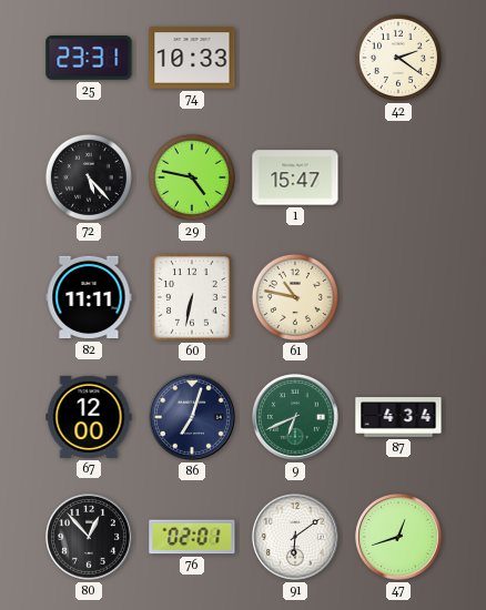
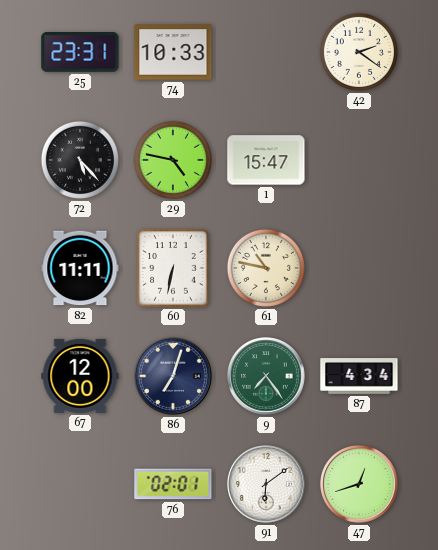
9: 6:41 -> 7:24
80: 12:53 -> none
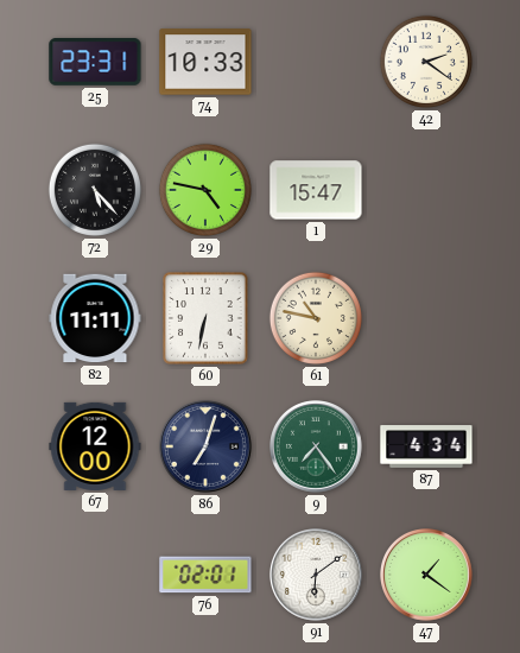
47: 12:42 -> 1:21
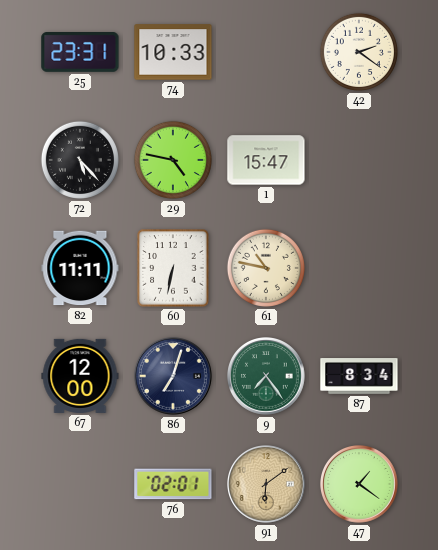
87: 4:34 -> 8:34
91 dial: white -> champagne
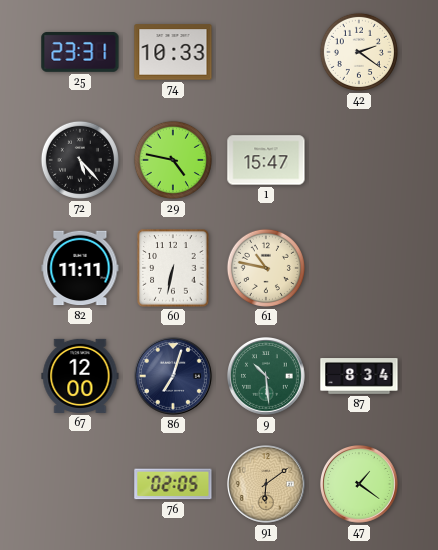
9: 7:24 -> 10:29
76: 02:01 -> 02:05
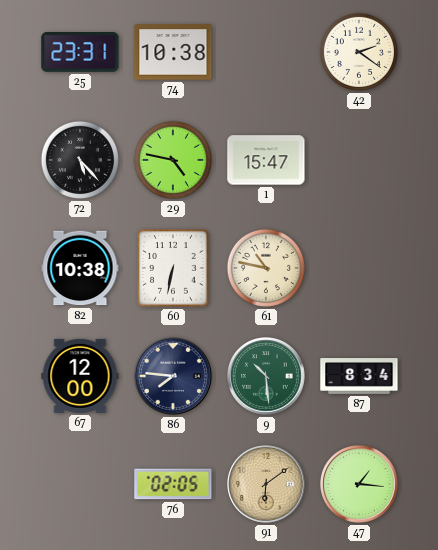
74: 10:33 -> 10:38
82: 11:11 -> 10:38
86: 7:03 -> 7:46
47: 1:21 -> 1:16
